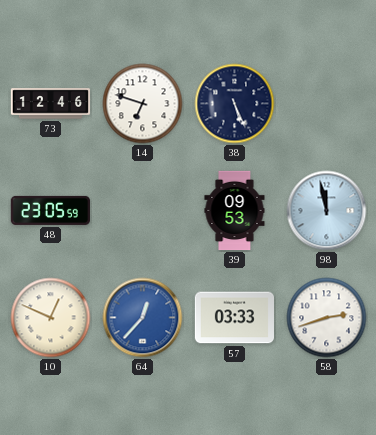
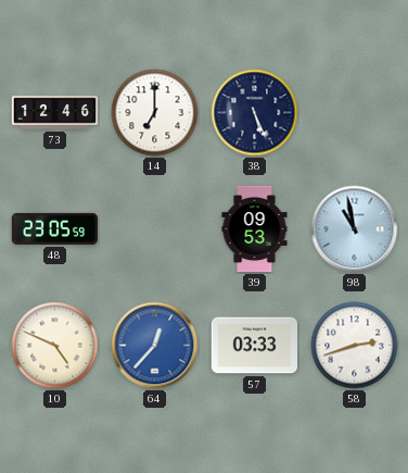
14: 6:48 -> 7:00
98: 11:58 -> 10:58
10: 12:49 -> 4:49
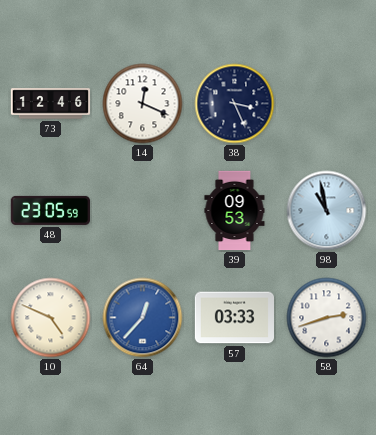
14: 7:00 -> 12:19
38: 5:26 -> 3:26
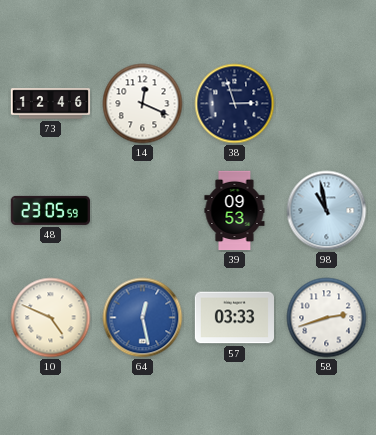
38: 3:26 -> 2:57
64: 12:37 -> 12:28
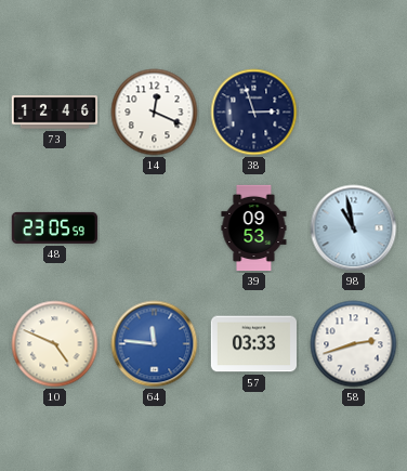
64: 12:28 -> 11:46
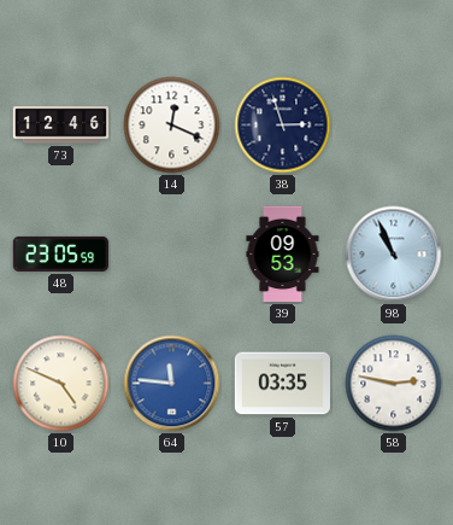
98: 10:58 -> 10:56
57: 03:33 -> 03:35
58: 2:42 -> 2:47
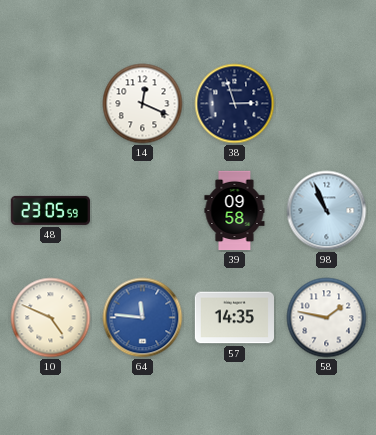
73: 12:46 -> none
39: 09:53 -> 09:58
57: 03:35 -> 14:35
58: 2:47 -> 1:47
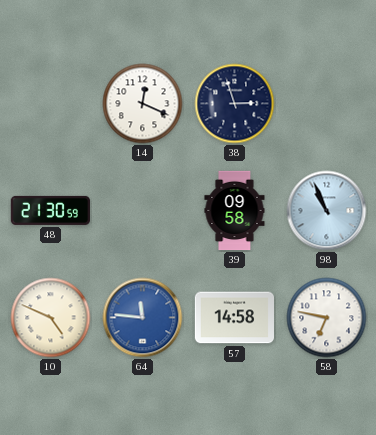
48: 23:05 -> 21:30
57: 14:35 -> 14:58
58: 1:47 -> 6:47
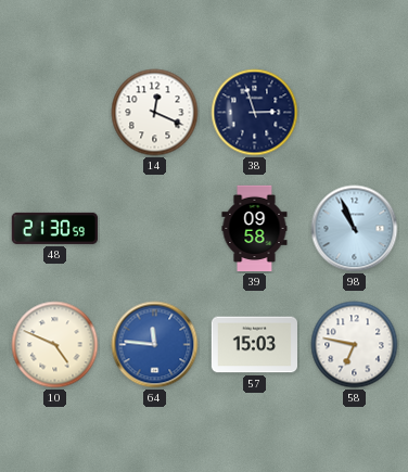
57: 14:58 -> 15:03
